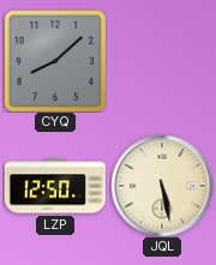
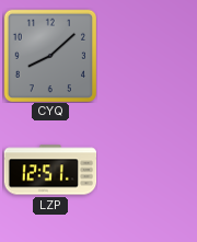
LZP: 12:50 -> 12:51
JQL: 5:28 -> none
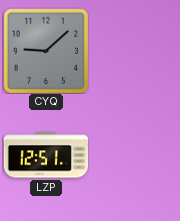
CYQ: 8:08 -> 9:08
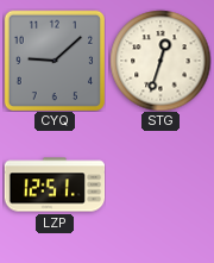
STG: none -> 12:33
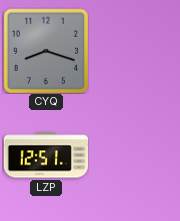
CYQ: 9:08 -> 8:18
STG: 12:33 -> none
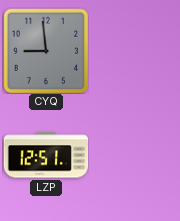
CYQ: 8:18 -> 8:59
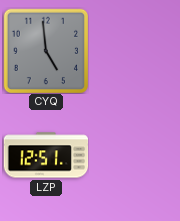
CYQ: 8:59 -> 4:59
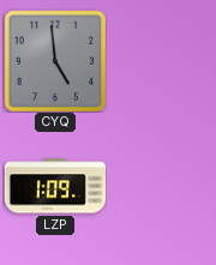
LZP: 12:51 -> 1:09
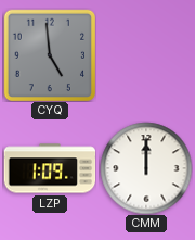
CMM: none -> 12:00
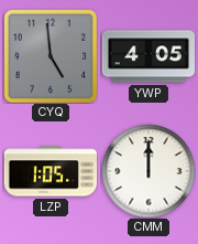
YWP: none -> 4:05
LZP: 1:09 -> 1:05
